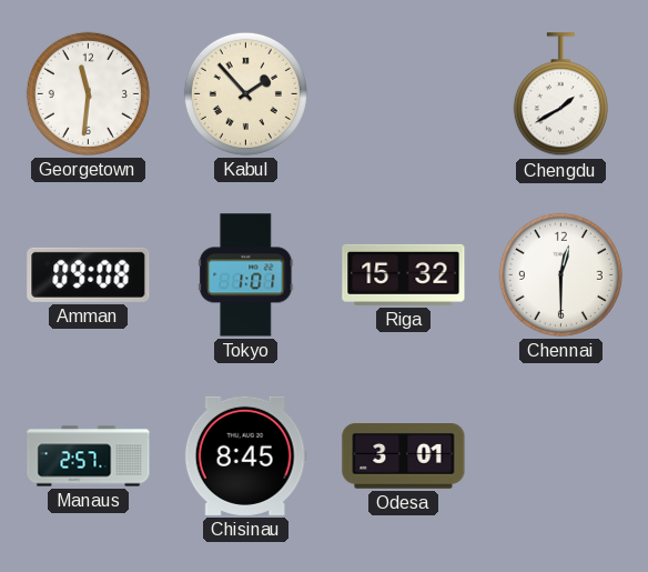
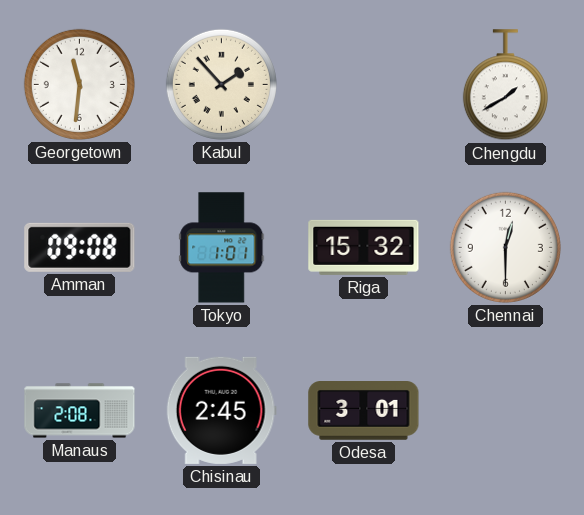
Manaus: 2:57 -> 2:08
Chisinau: 8:45 -> 2:45
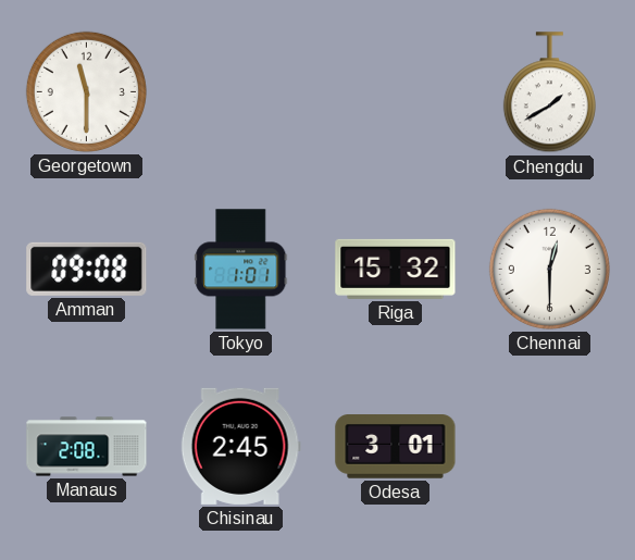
Georgetown: 11:31 -> 11:30
Kabul: 1:53 -> none
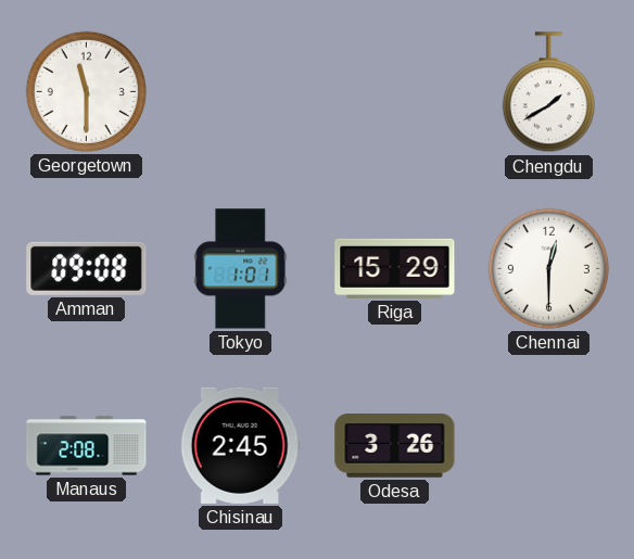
Riga: 15:32 -> 15:29
Odesa: 3:01 -> 3:26
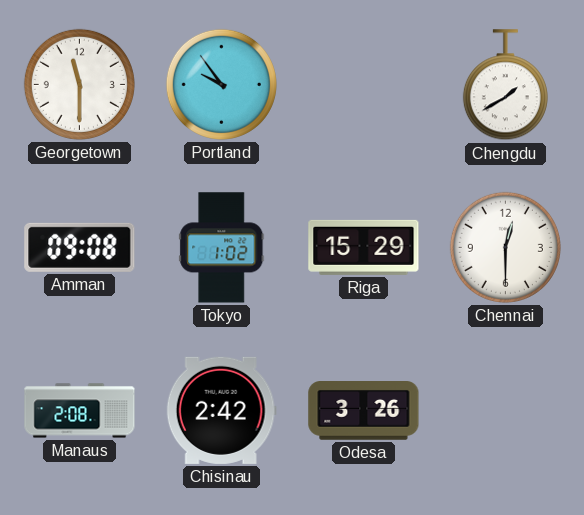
Portland: none -> 9:54
Tokyo: 1:01 -> 1:02
Chisinau: 2:45 -> 2:42
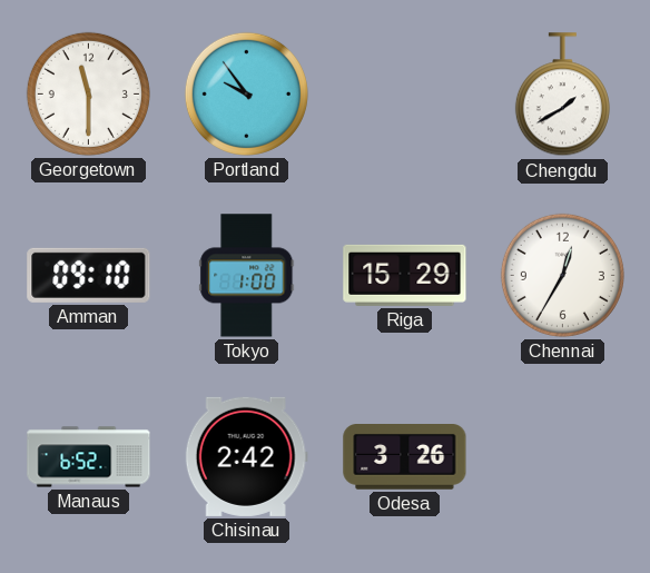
Amman: 09:08 -> 09:10
Tokyo: 1:02 -> 1:00
Chennai: 12:30 -> 12:35
Manaus: 2:08 -> 6:52
